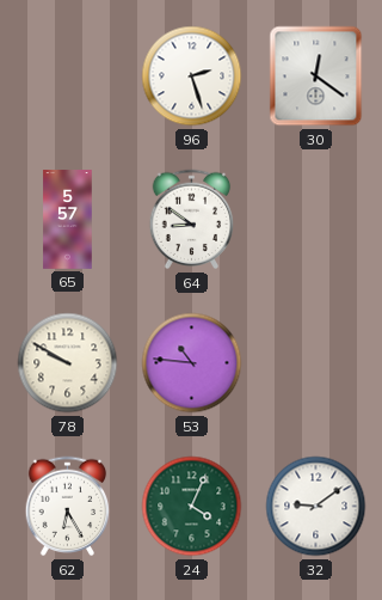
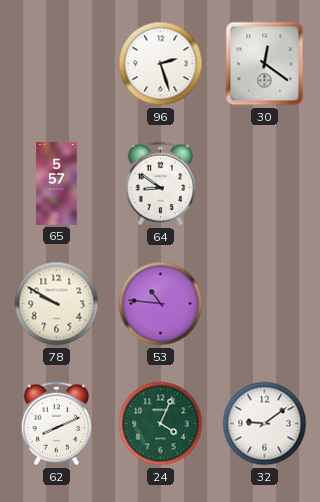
62: 6:25 -> 8:11
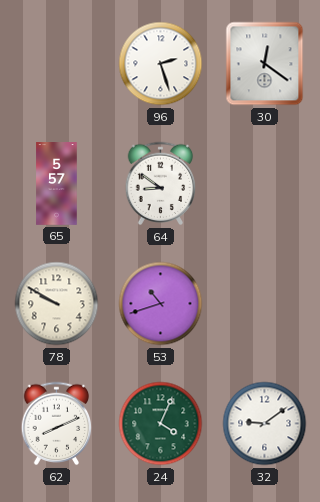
53: 10:46 -> 10:42
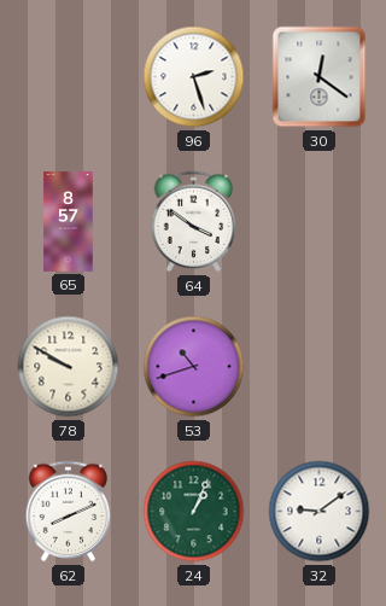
65: 5:57 -> 8:57
64: 8:51 -> 3:51
24: 4:04 -> 1:04
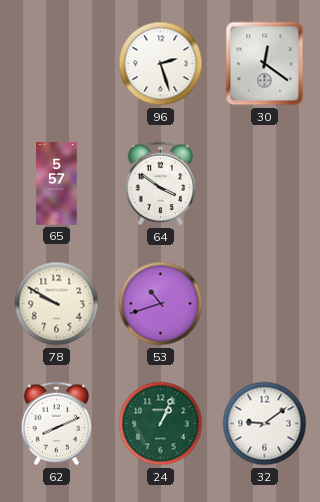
65: 8:57 -> 5:57
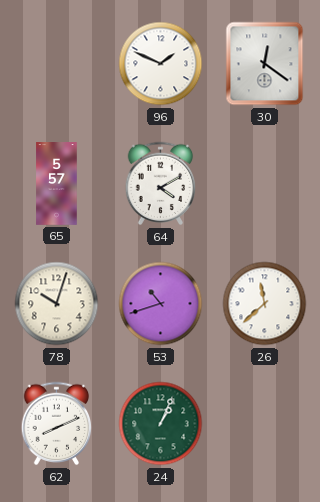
96: 2:27 -> 1:49
64: 3:51 -> 4:10
78: 9:50 -> 10:03
26: none -> 11:38
32: 9:09 -> none
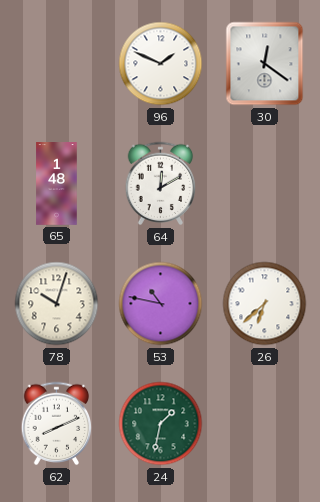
65: 5:57 -> 1:48
64: 4:10 -> 12:10
53: 10:42 -> 10:47
26: 11:38 -> 6:38
24: 1:04 -> 1:32
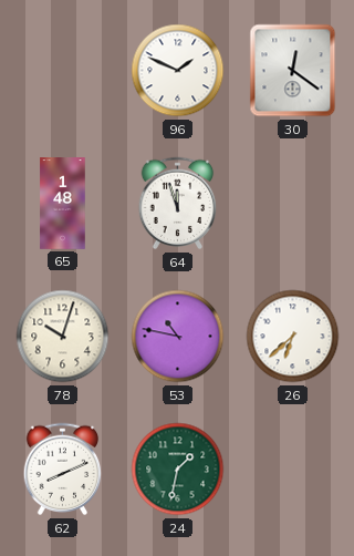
64: 12:10 -> 11:57
